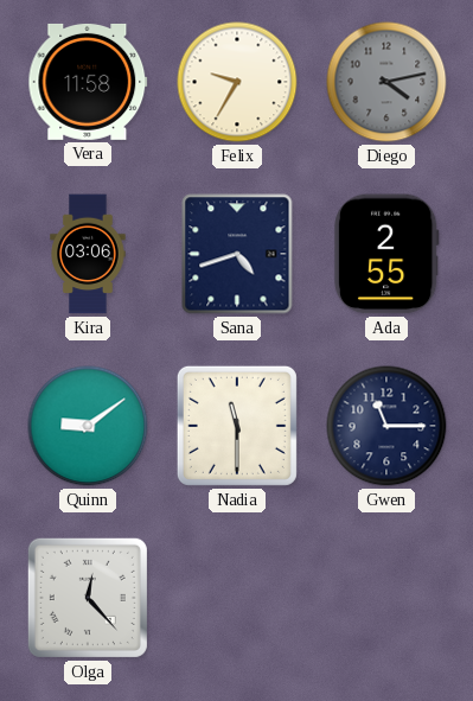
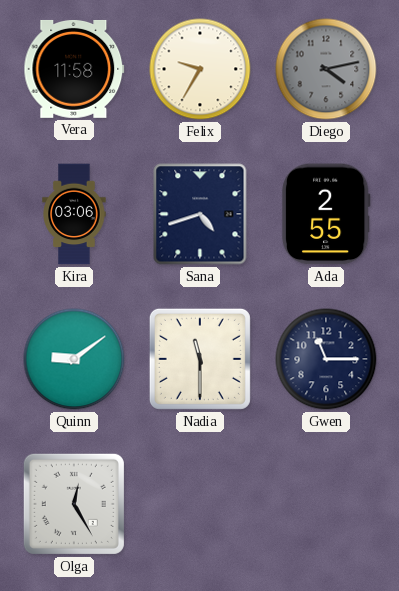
Olga: 12:23 -> 12:25
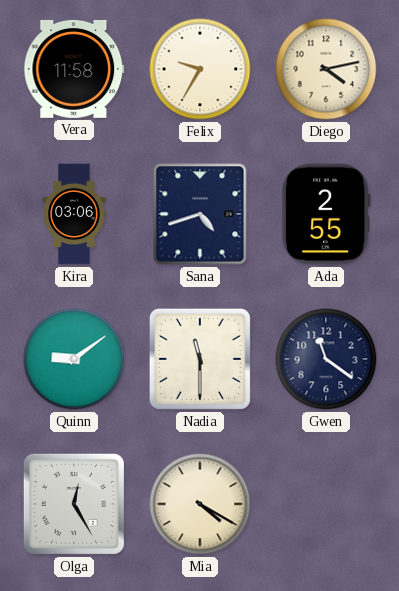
Diego dial: grey -> cream
Gwen: 11:15 -> 11:21
Mia: none -> 4:20
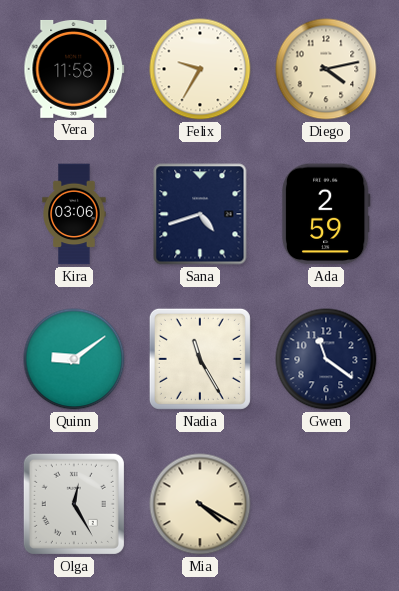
Ada: 2:55 -> 2:59
Nadia: 11:30 -> 11:25
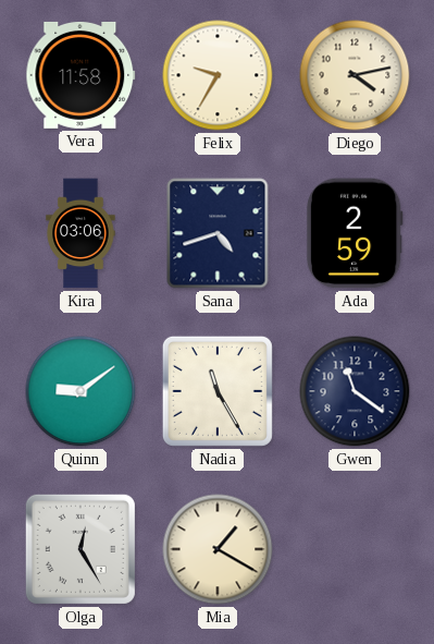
Mia: 4:20 -> 1:20
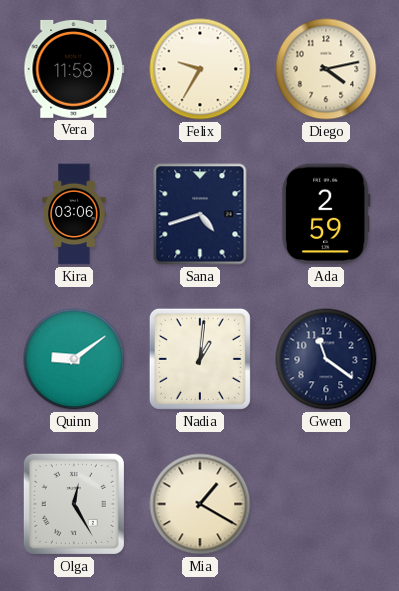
Nadia: 11:25 -> 1:01
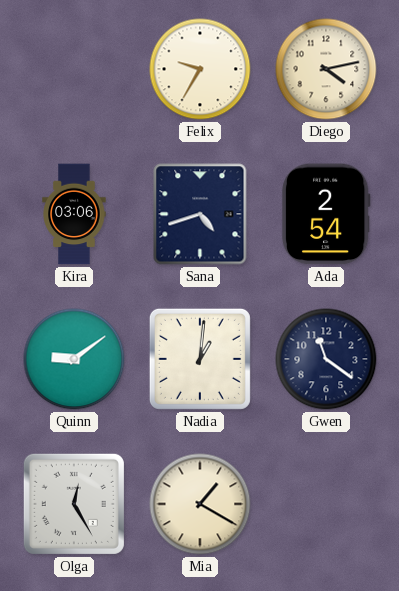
Vera: 11:58 -> none
Ada: 2:59 -> 2:54
